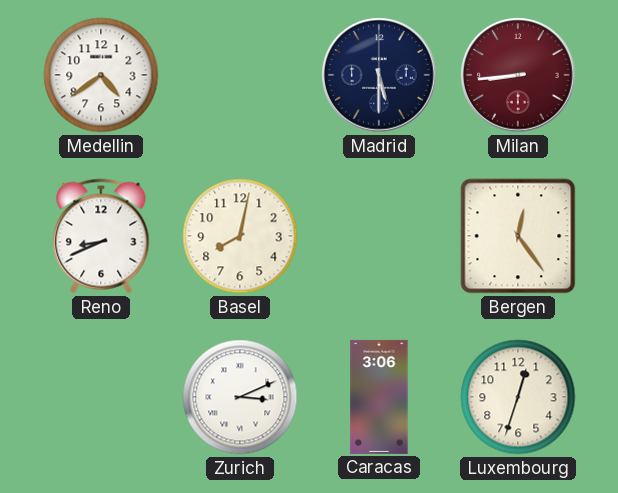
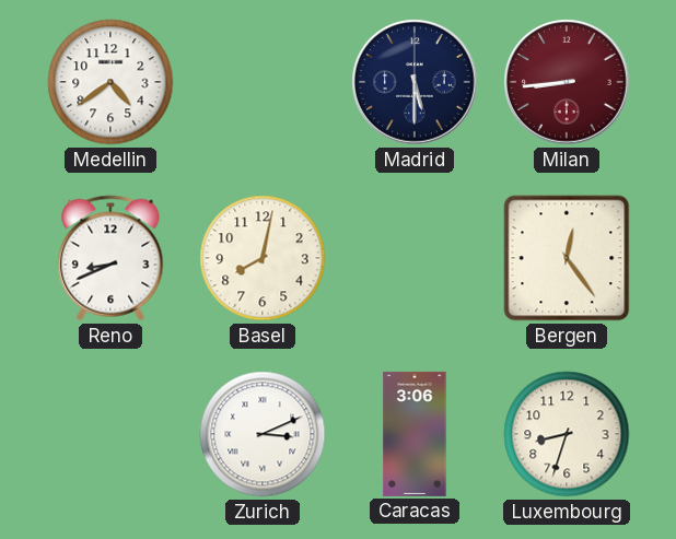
Luxembourg: 12:33 -> 8:33
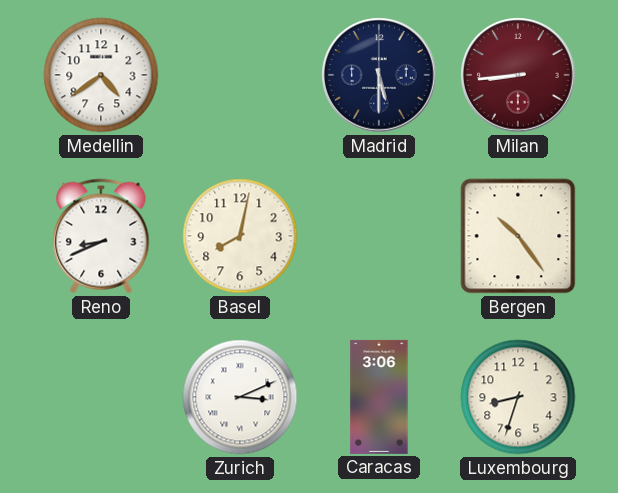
Bergen: 12:24 -> 10:24
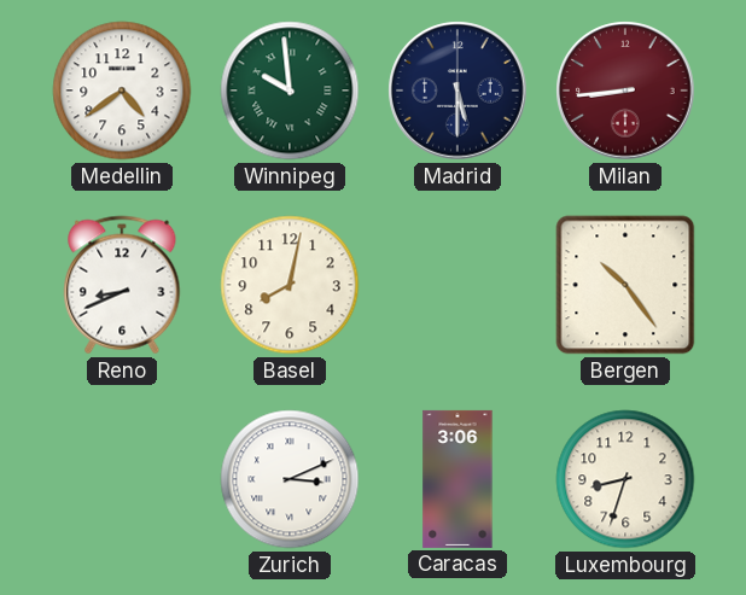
Winnipeg: none -> 9:59
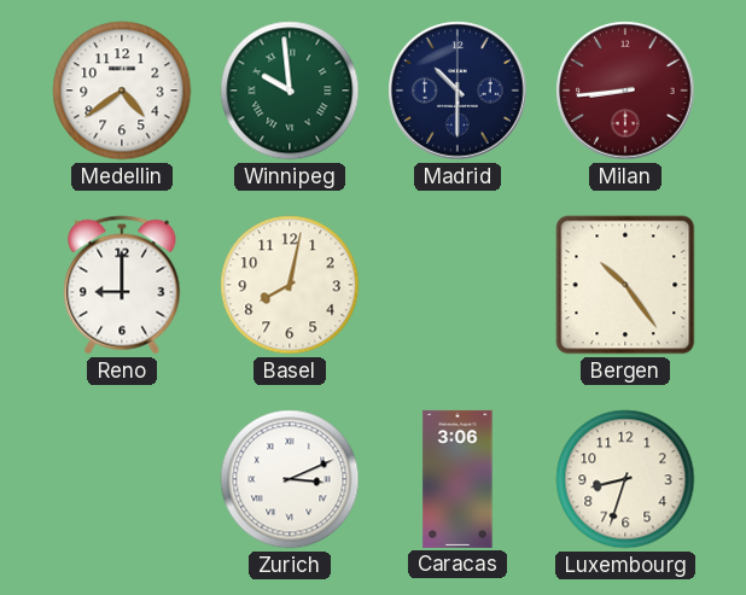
Madrid: 5:30 -> 10:30
Reno: 8:41 -> 9:00
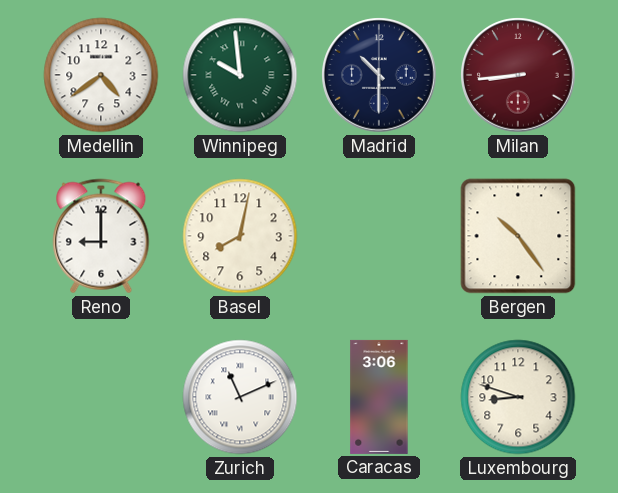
Zurich: 3:11 -> 11:11
Luxembourg: 8:33 -> 8:48
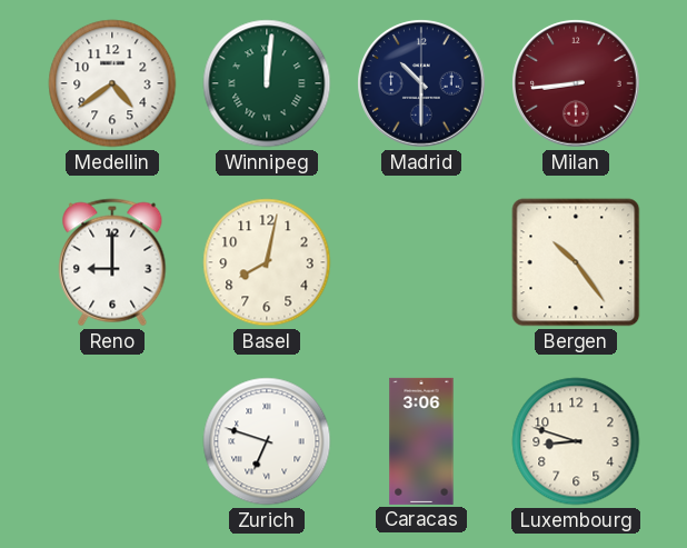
Winnipeg: 9:59 -> 12:01
Zurich: 11:11 -> 6:48
